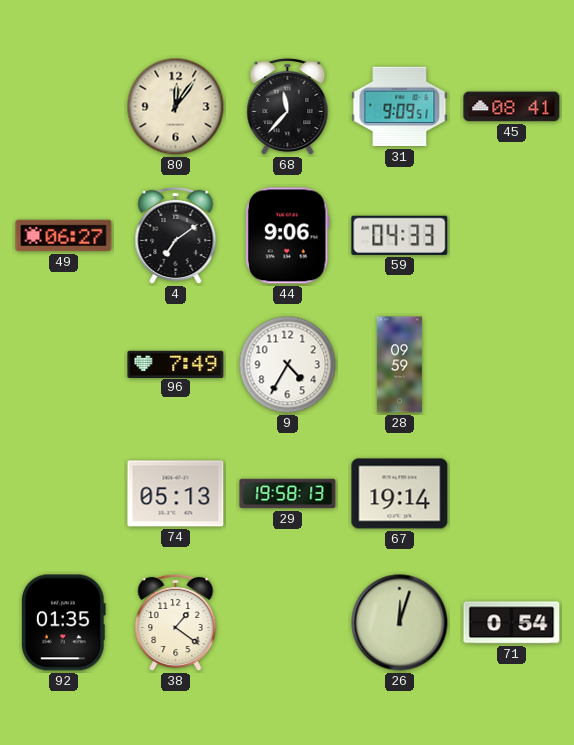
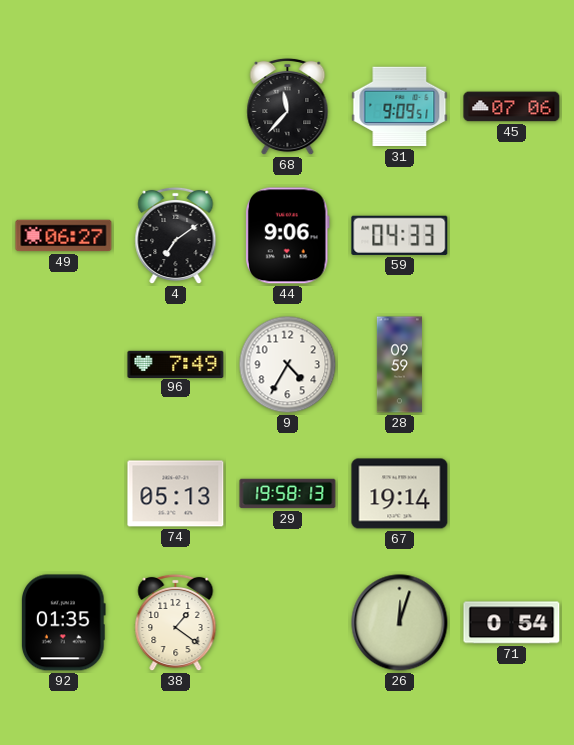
80: 12:06 -> none
45: 08:41 -> 07:06
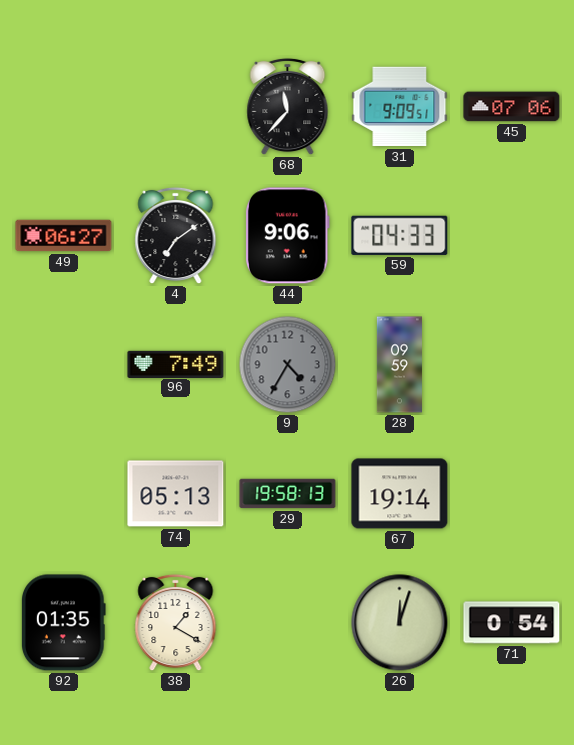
9 dial: white -> grey
38: 1:21 -> 1:20
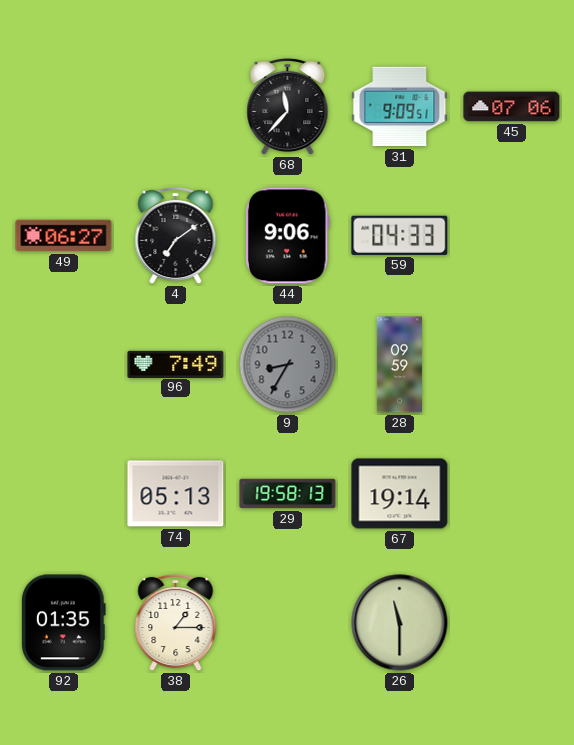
9: 4:35 -> 8:35
38: 1:20 -> 1:15
26: 12:03 -> 11:30
71: 0:54 -> none
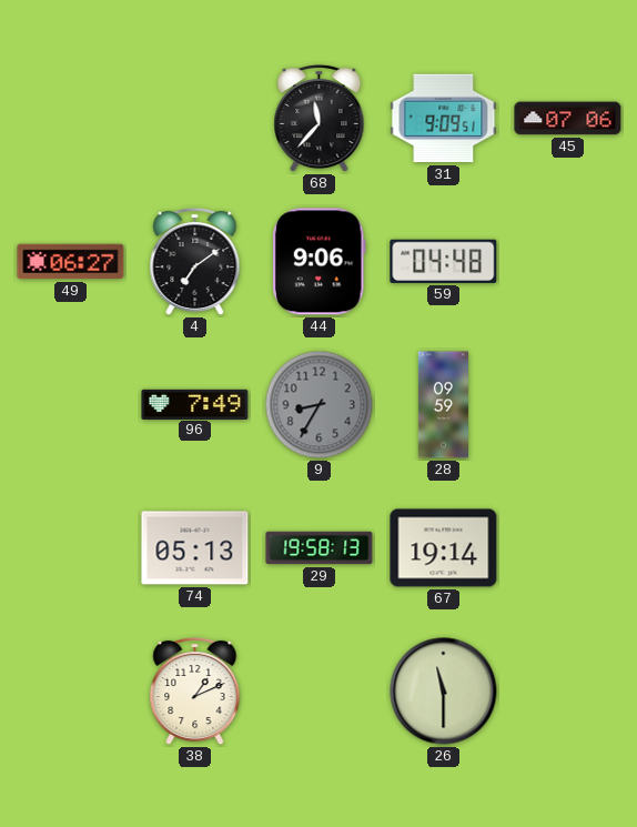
59: 04:33 -> 04:48
92: 01:35 -> none
38: 1:15 -> 1:11
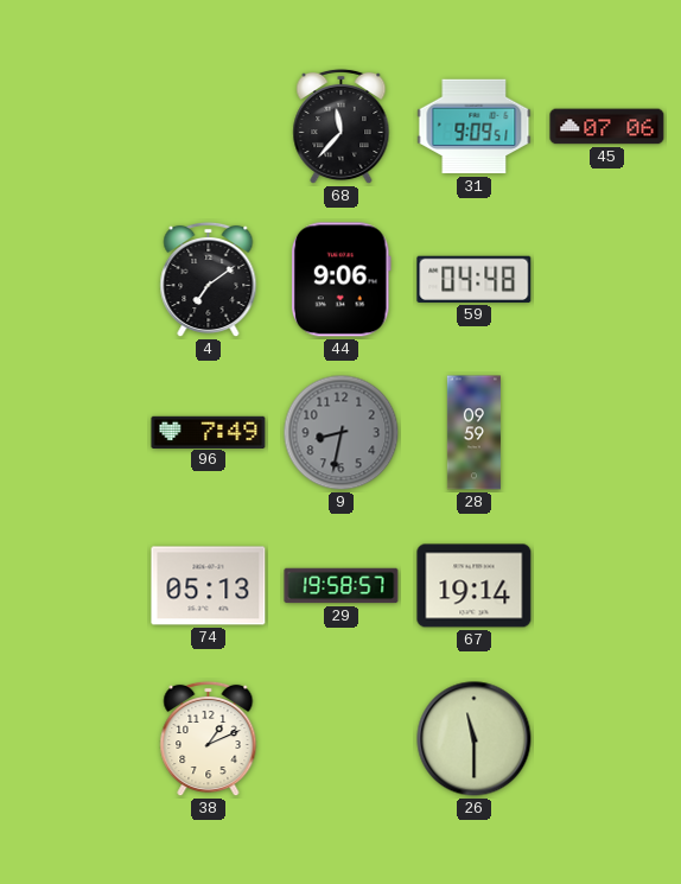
49: 06:27 -> none
9: 8:35 -> 8:32
29: 19:58:13 -> 19:58:57
